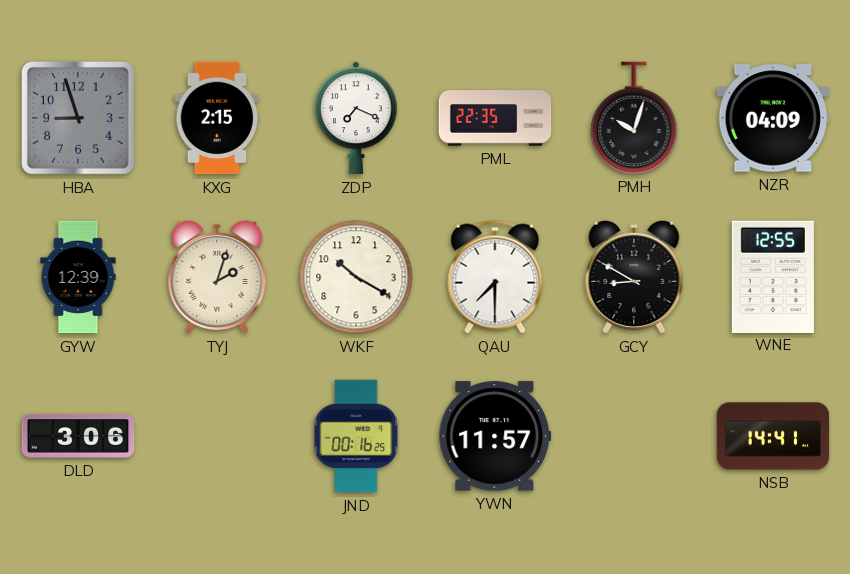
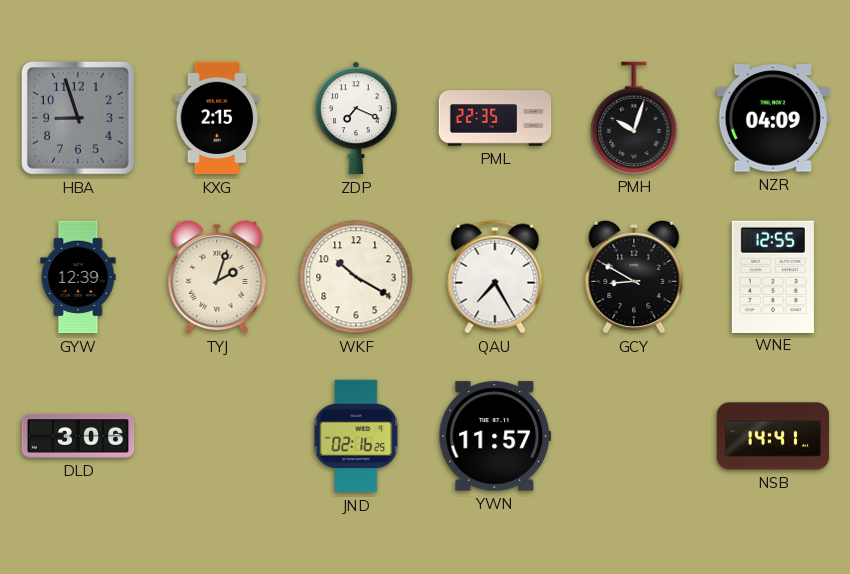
QAU: 7:30 -> 7:25
JND: 00:16 -> 02:16
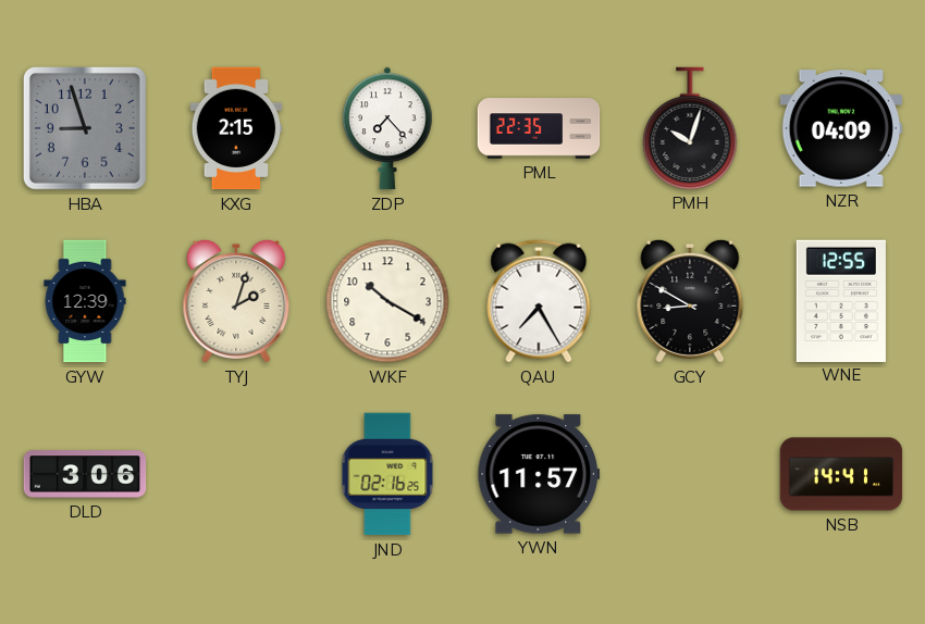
ZDP: 7:19 -> 7:23
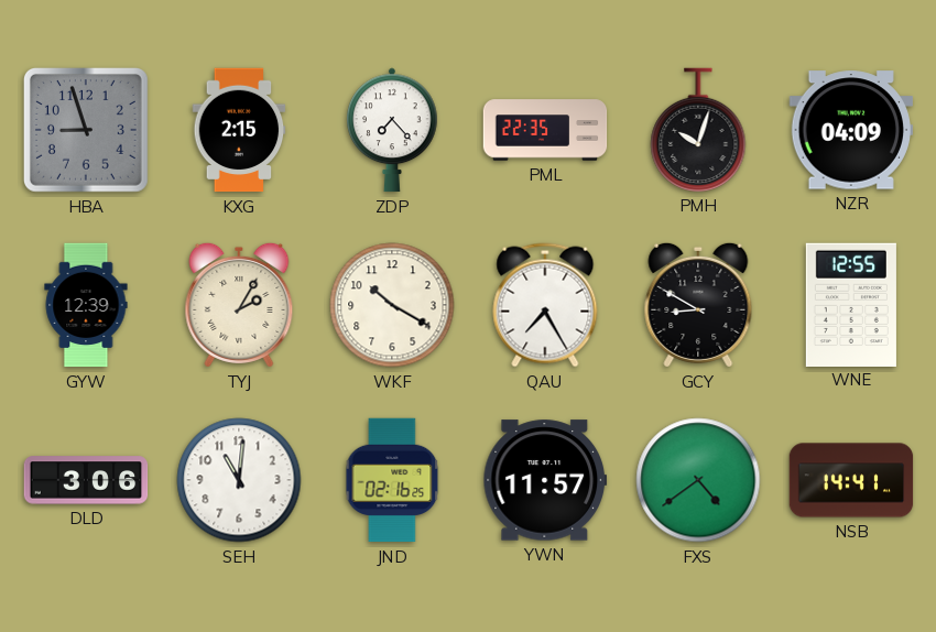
TYJ: 2:03 -> 2:05
SEH: none -> 11:01
FXS: none -> 4:39
